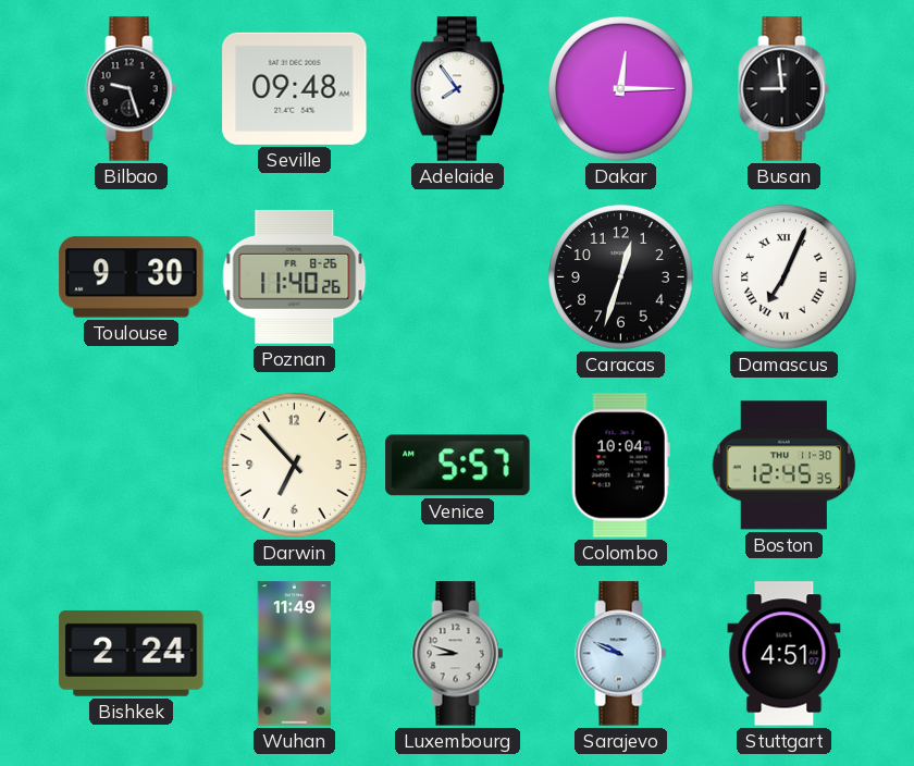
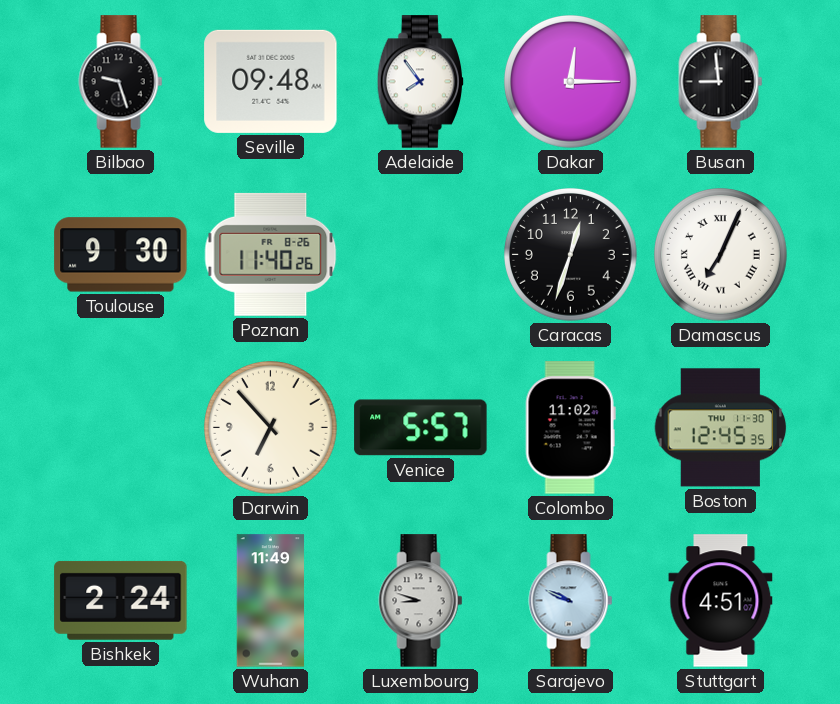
Colombo: 10:04 -> 11:02
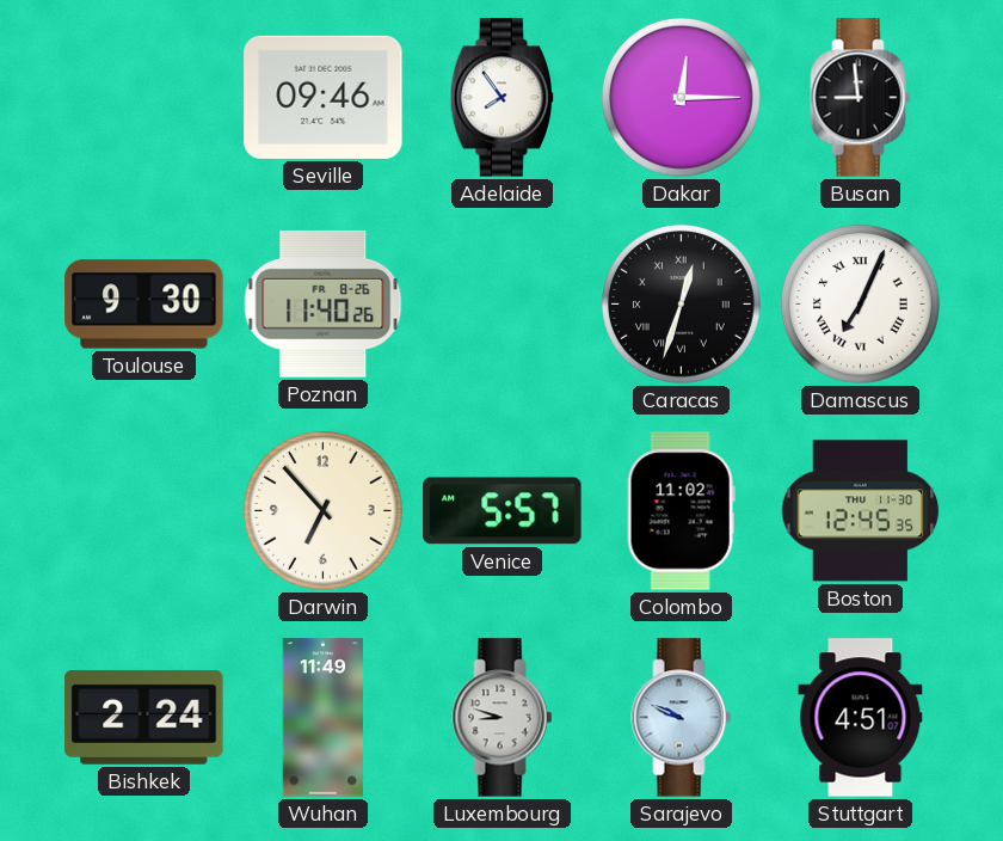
Bilbao: 9:27 -> none
Seville: 09:48 -> 09:46
Caracas numerals: Arabic -> Roman
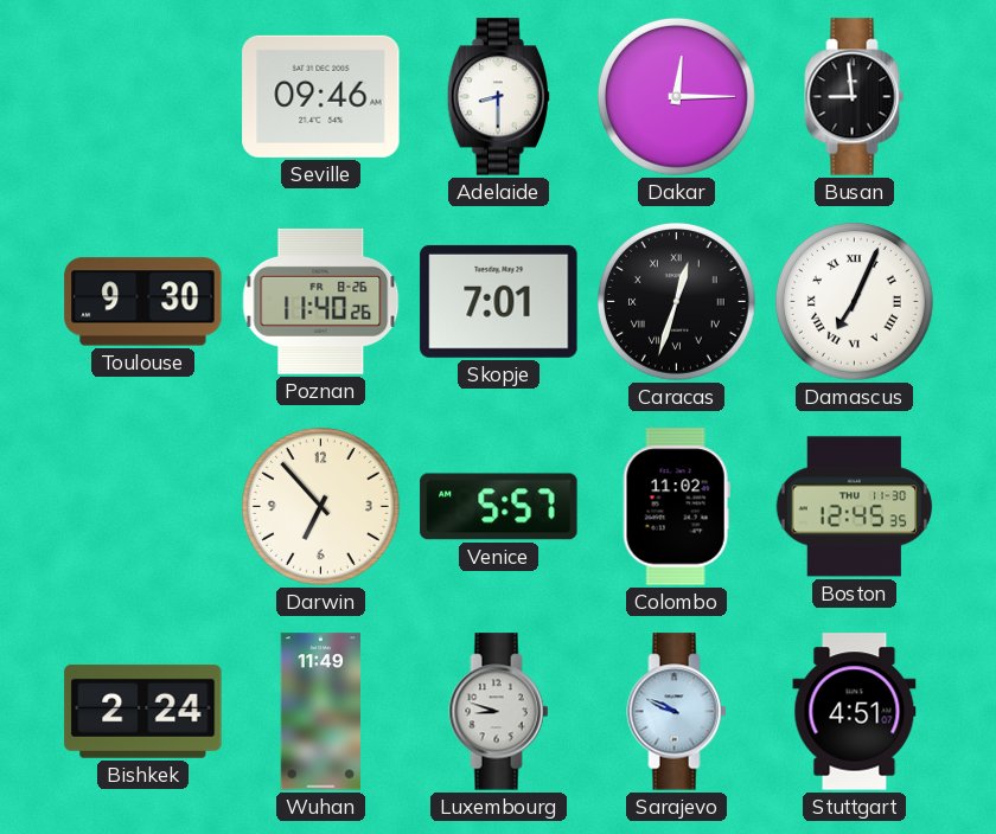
Adelaide: 7:54 -> 8:30
Skopje: none -> 7:01
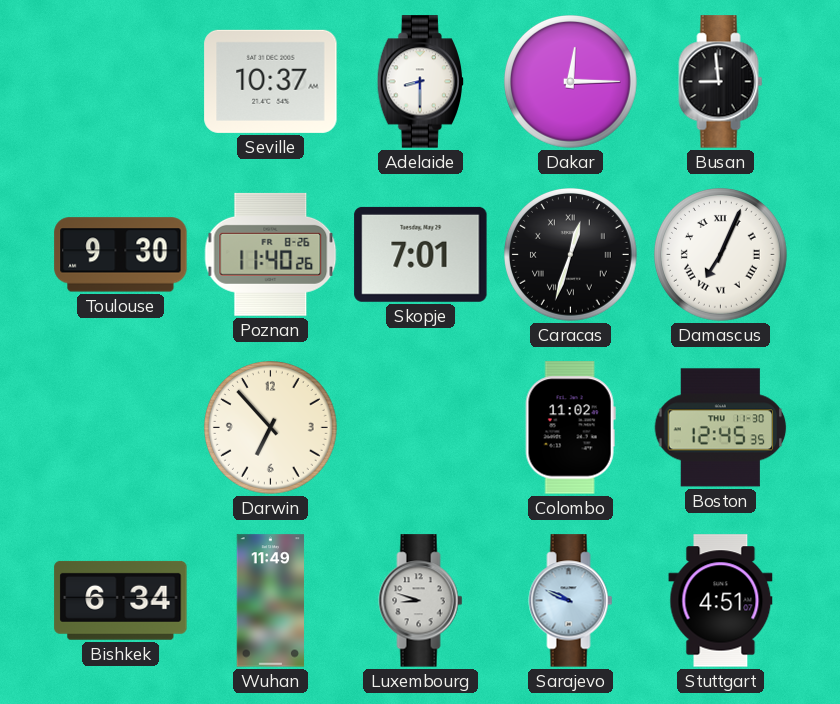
Seville: 09:46 -> 10:37
Venice: 5:57 -> none
Bishkek: 2:24 -> 6:34
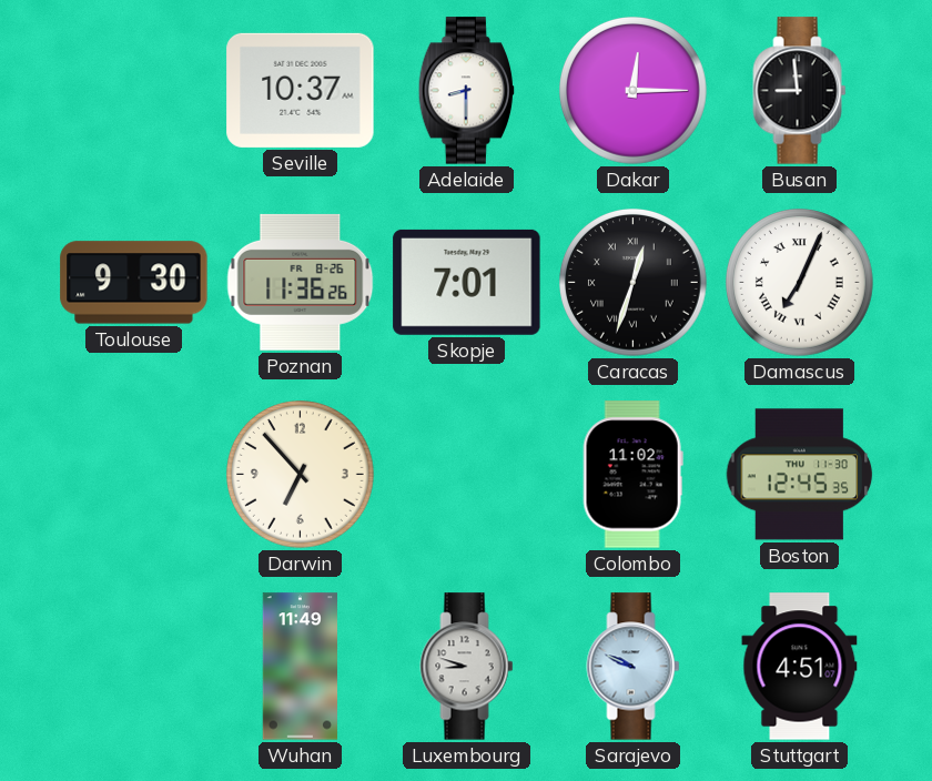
Poznan: 11:40 -> 11:36
Bishkek: 6:34 -> none
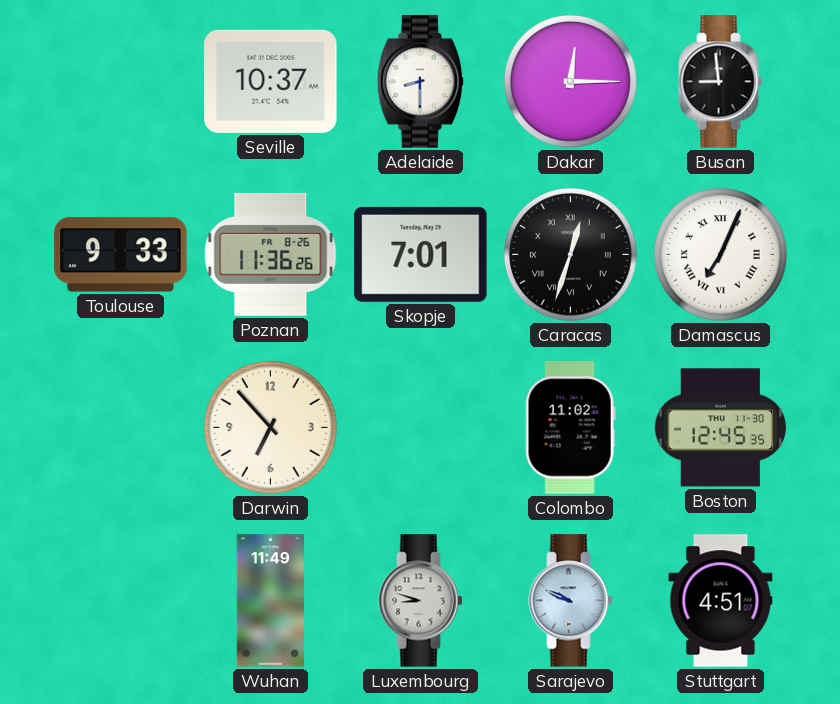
Toulouse: 9:30 -> 9:33
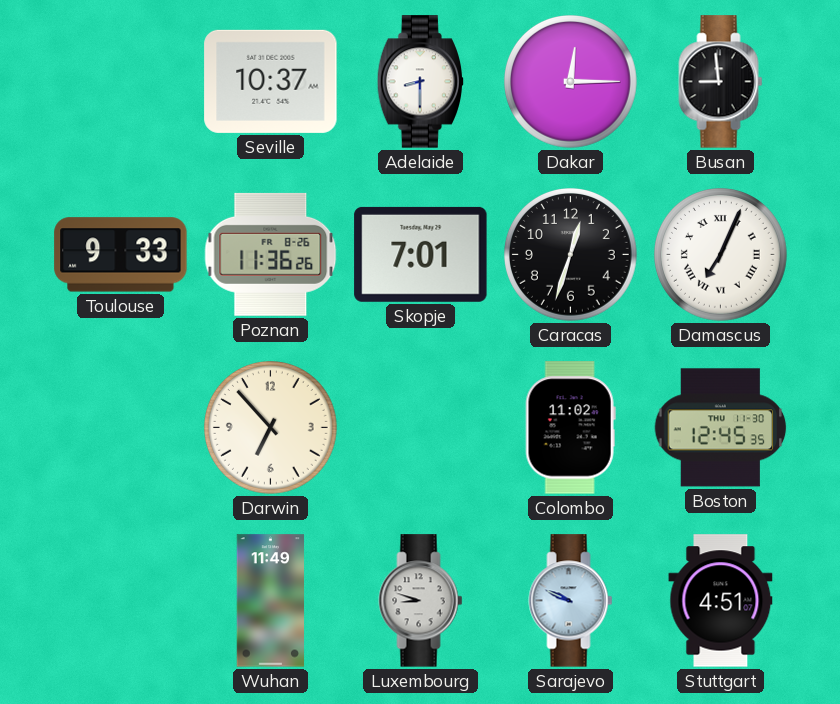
Caracas numerals: Roman -> Arabic
